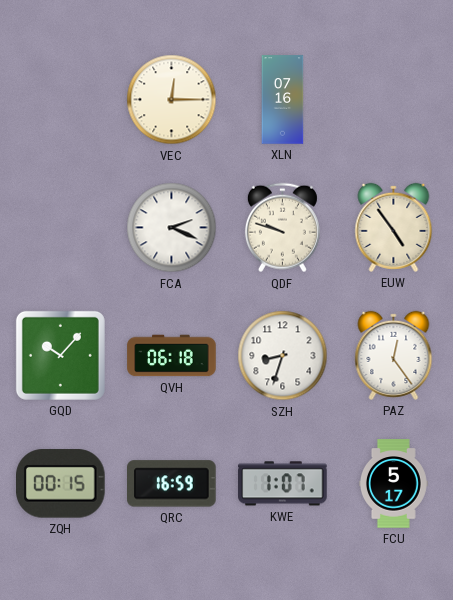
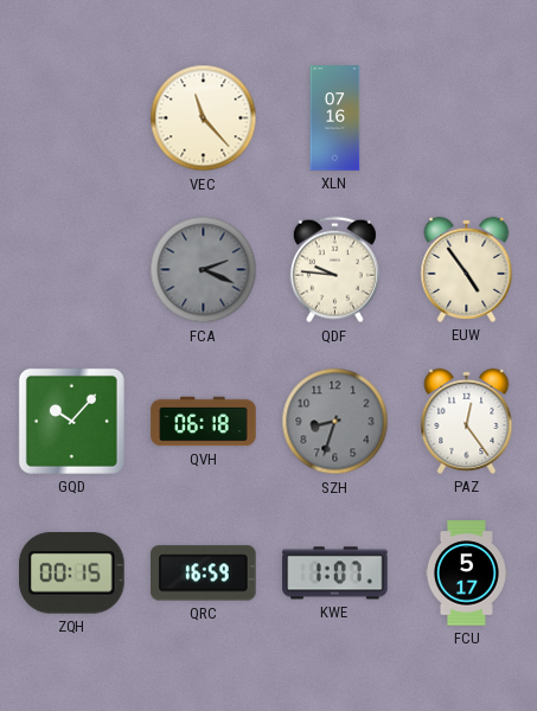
VEC: 12:15 -> 11:23
FCA dial: white -> grey
QDF: 9:48 -> 9:46
SZH dial: white -> grey
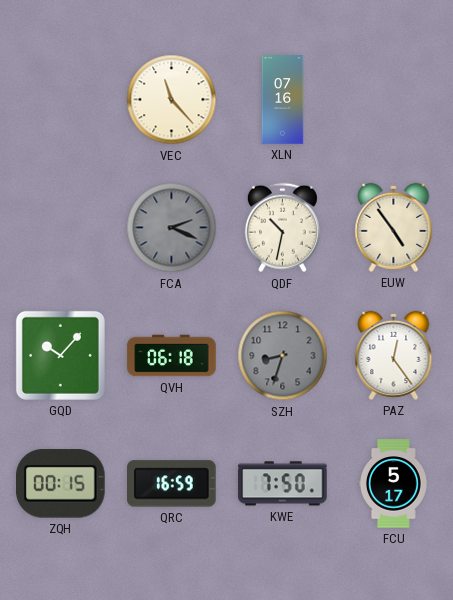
QDF: 9:46 -> 10:32
KWE: 1:07 -> 7:50
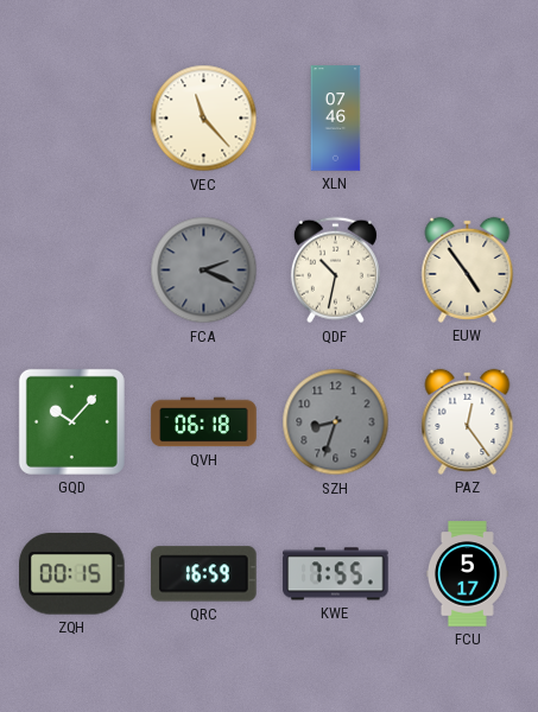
XLN: 07:16 -> 07:46
KWE: 7:50 -> 7:55
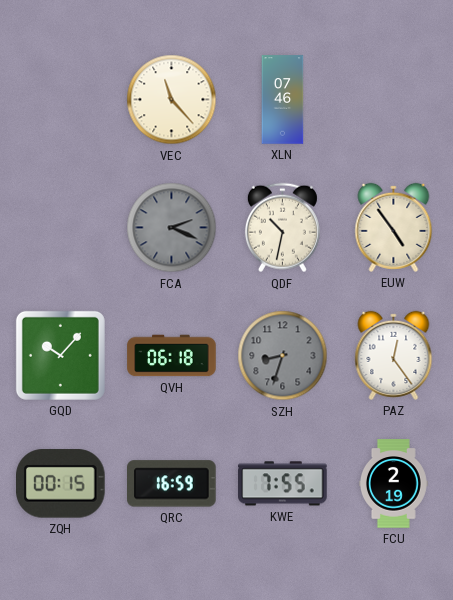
FCU: 5:17 -> 2:19
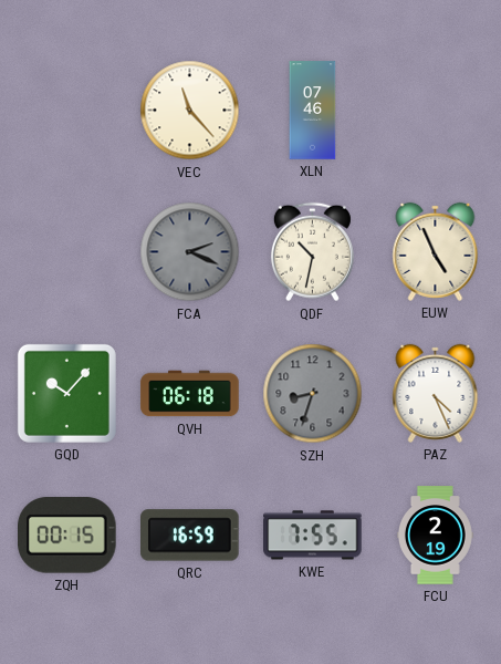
EUW: 4:54 -> 4:56
PAZ: 12:24 -> 4:26
